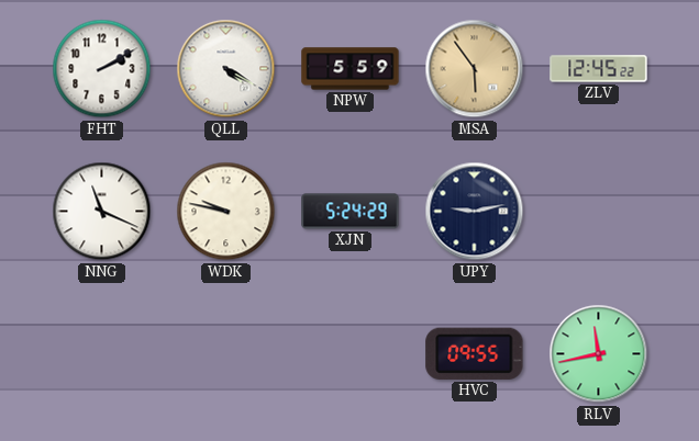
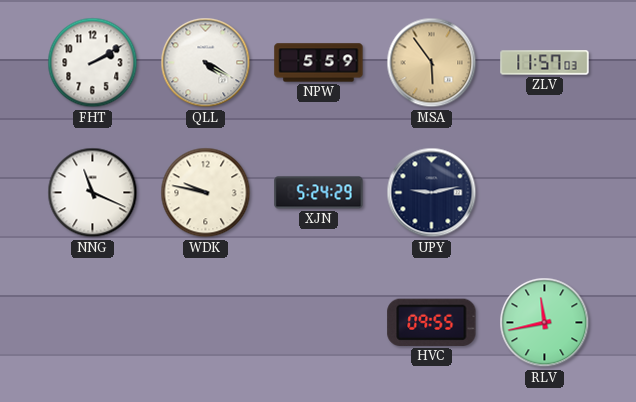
ZLV: 12:45 -> 11:57
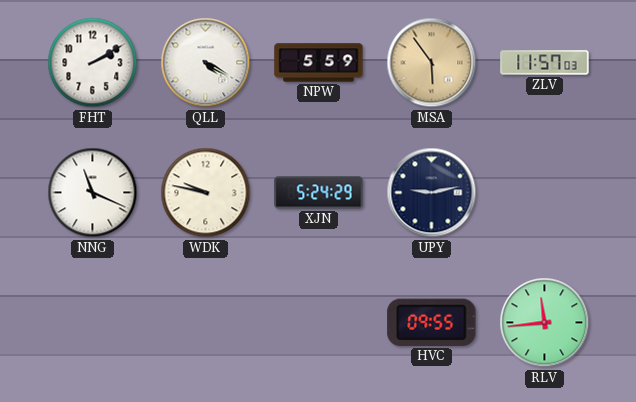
RLV: 11:43 -> 11:44
